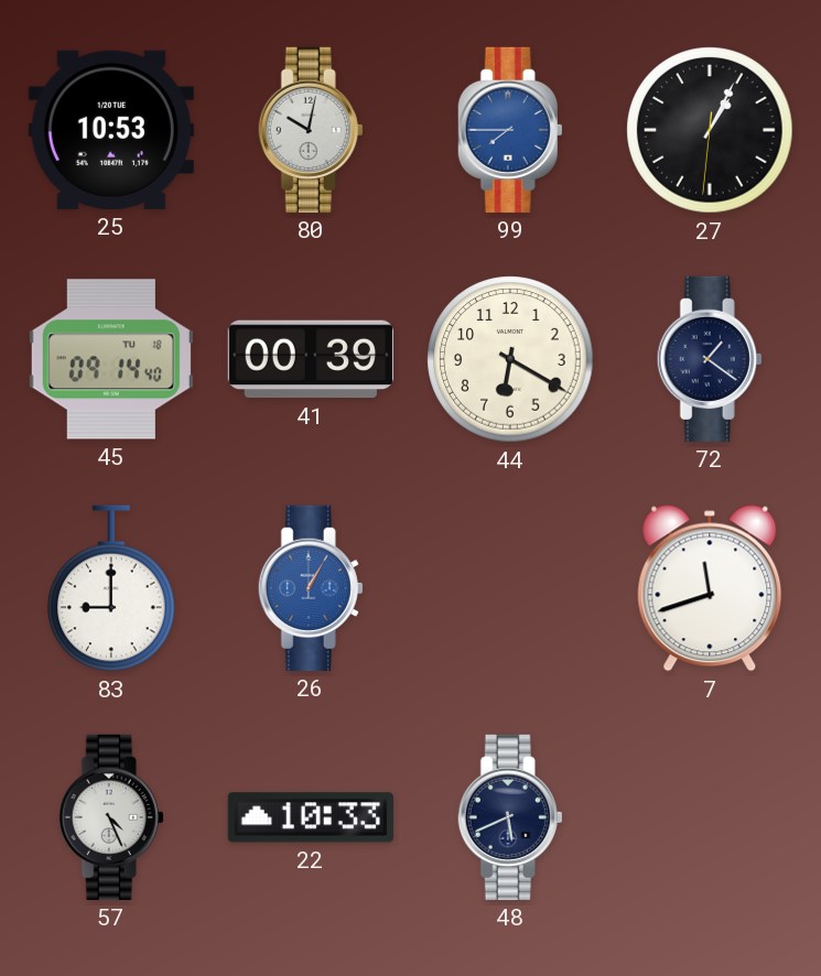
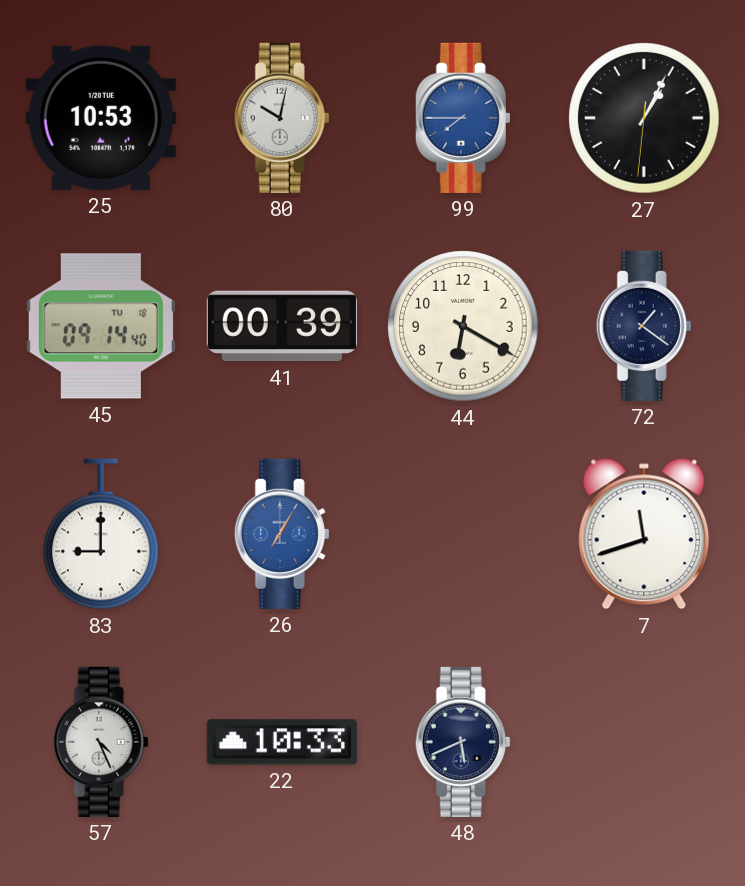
26: 1:05 -> 7:05
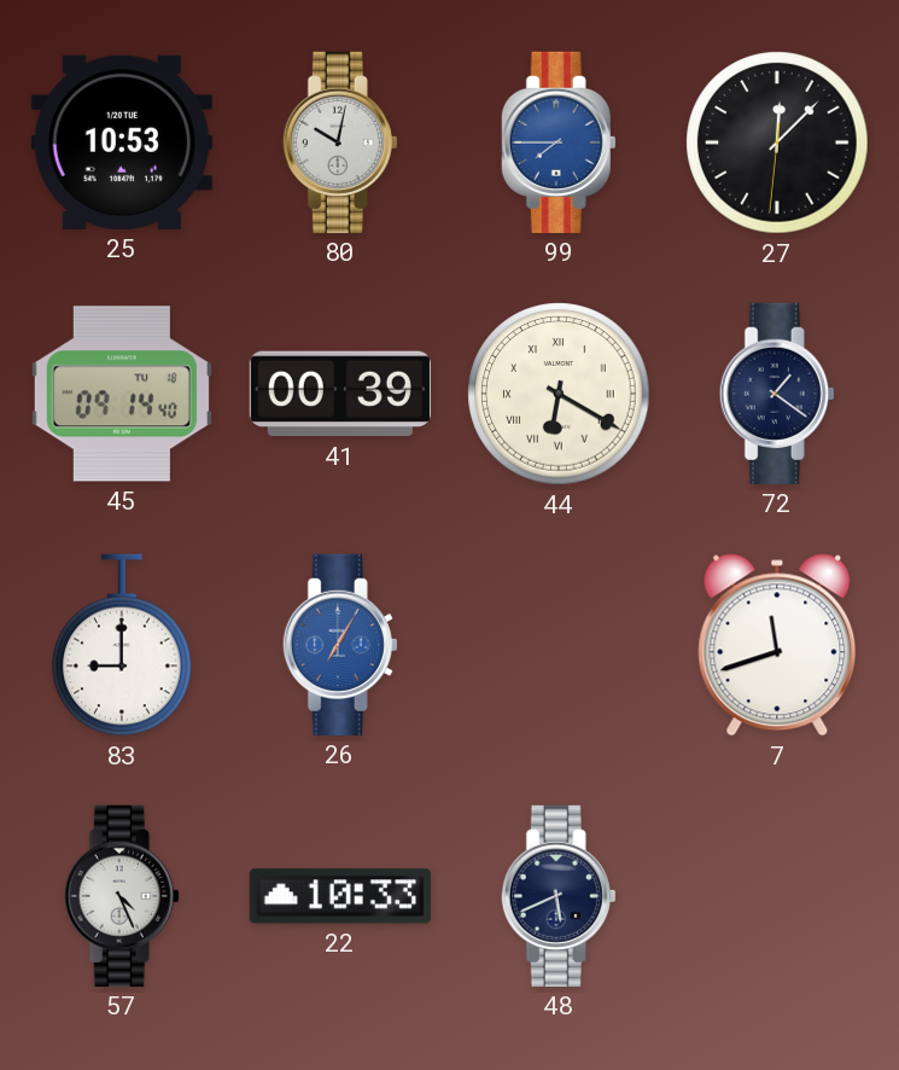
27: 1:04 -> 12:07
44 numerals: Arabic -> Roman
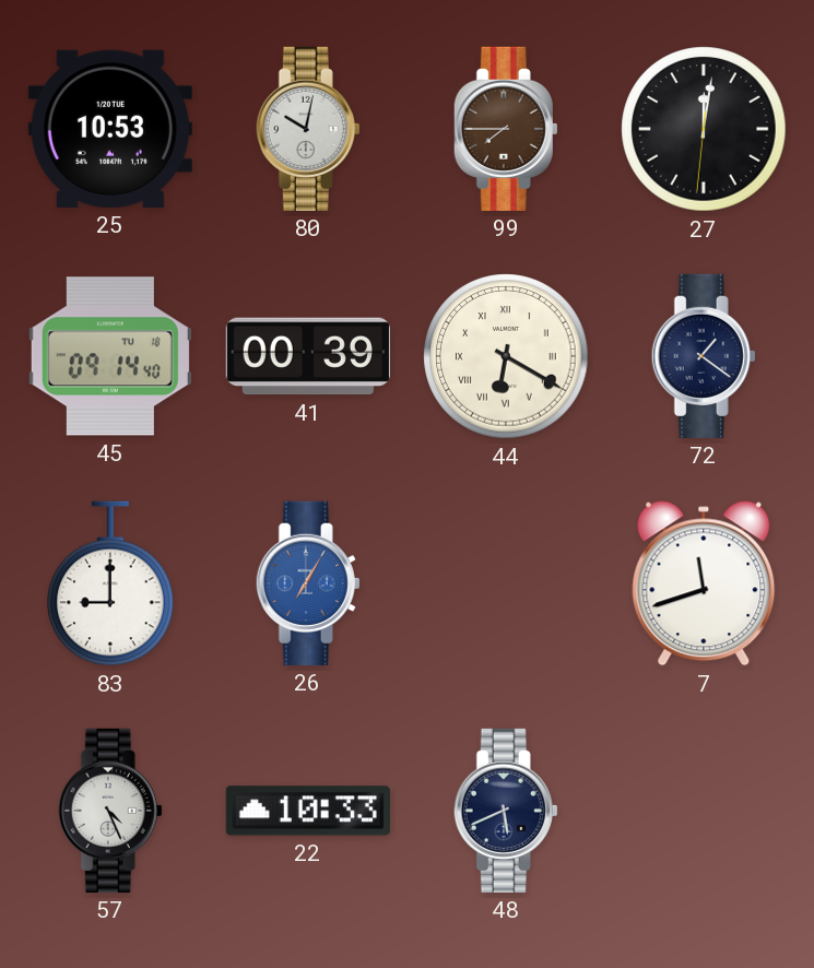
99 dial: blue -> brown
27: 12:07 -> 12:01
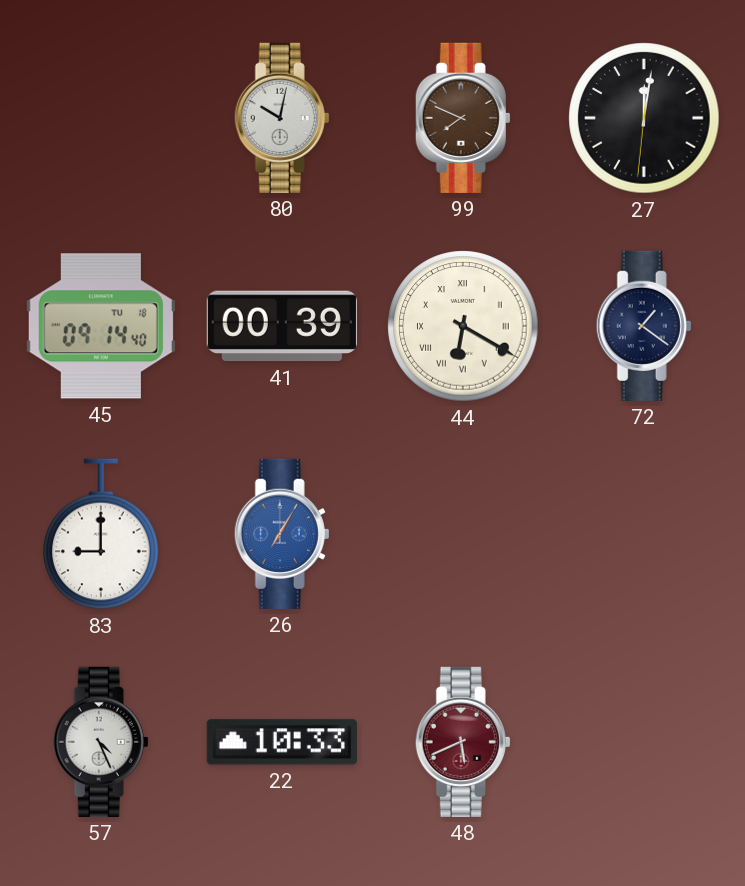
25: 10:53 -> none
99: 7:45 -> 7:49
7: 11:42 -> none
48 dial: navy -> burgundy
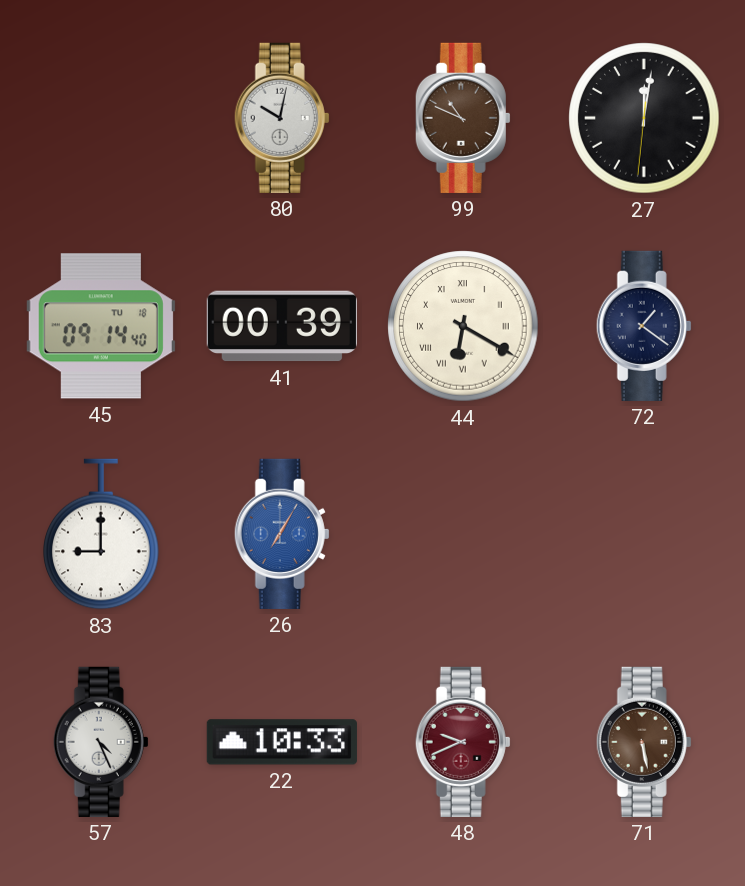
99: 7:49 -> 10:49
48: 5:41 -> 9:41
71: none -> 5:28
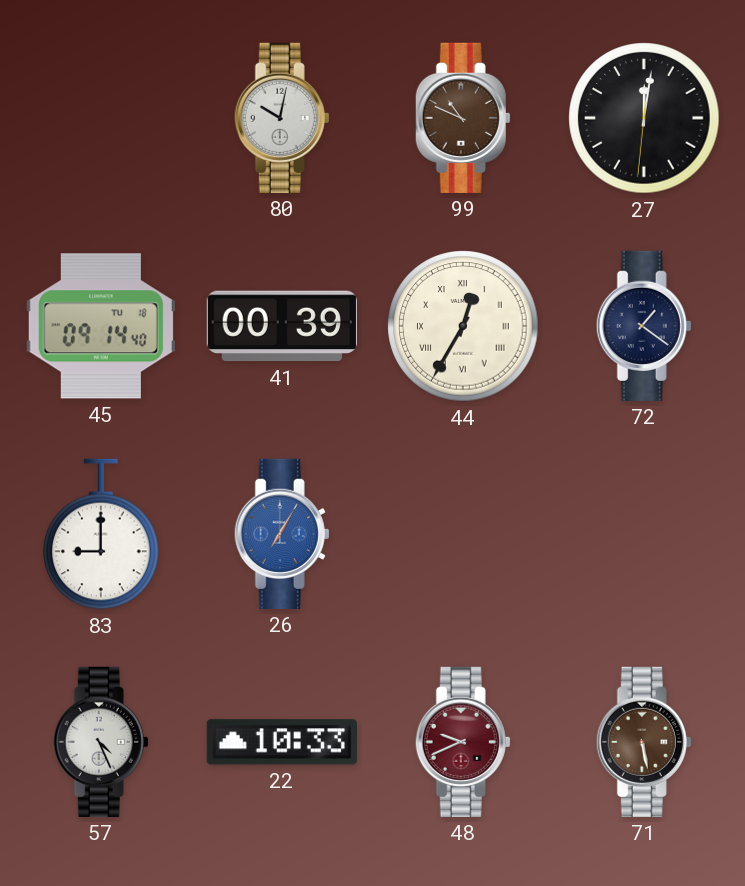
44: 6:20 -> 12:35
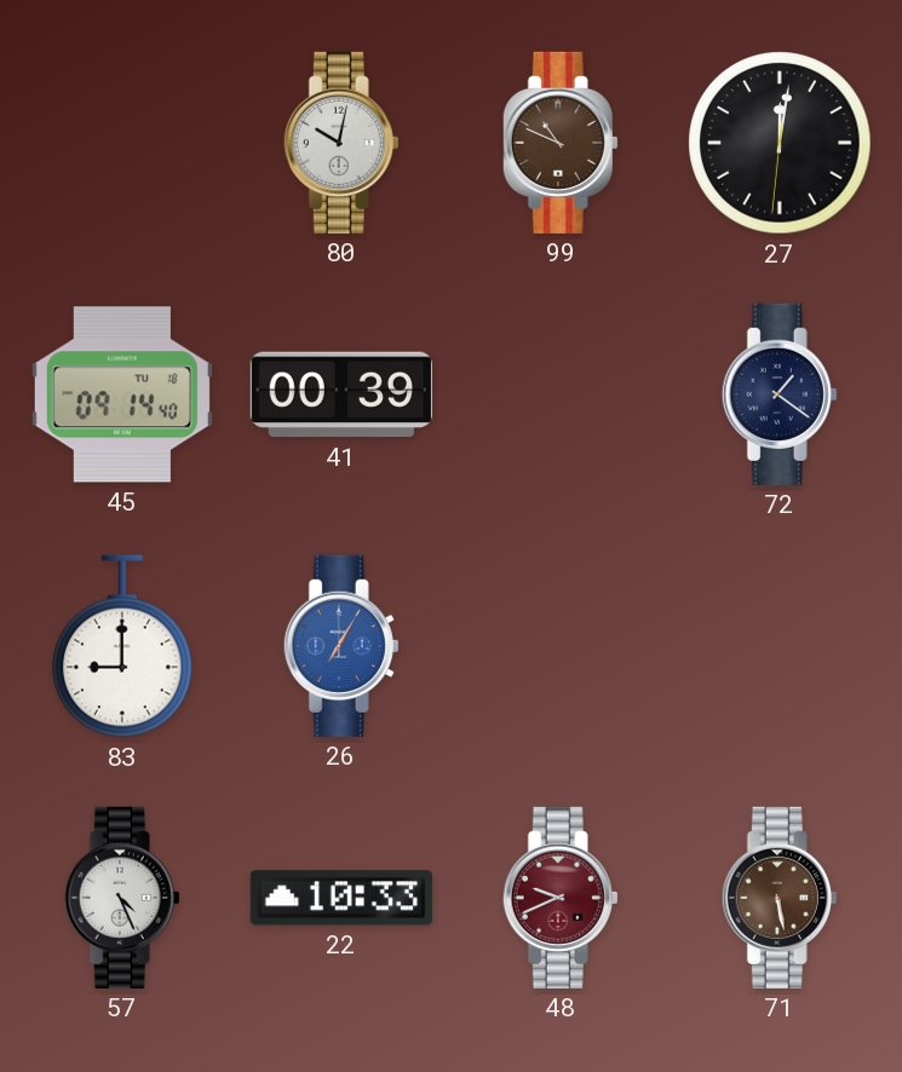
44: 12:35 -> none
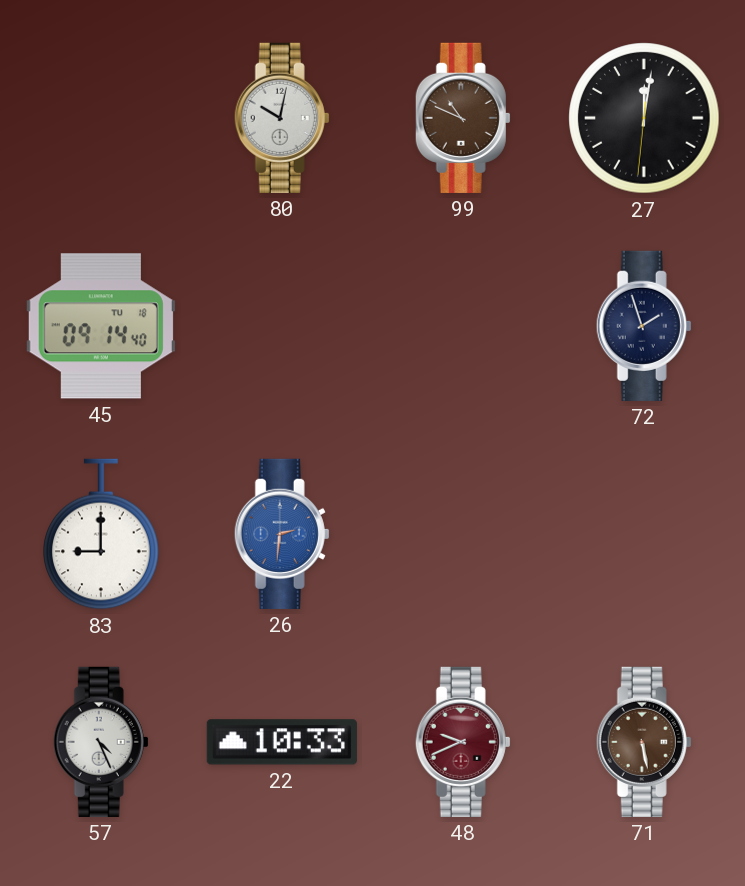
41: 00:39 -> none
72: 1:21 -> 1:57
26: 7:05 -> 2:31
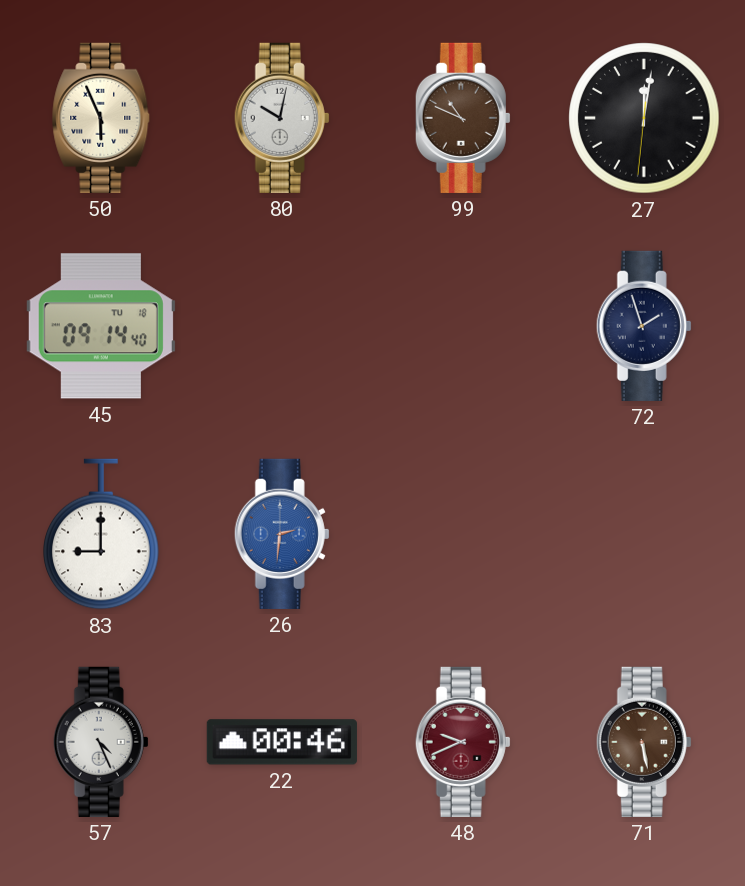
50: none -> 5:56
22: 10:33 -> 00:46
